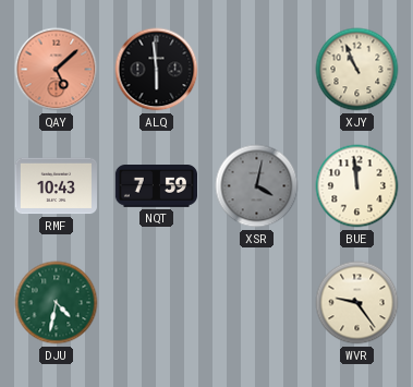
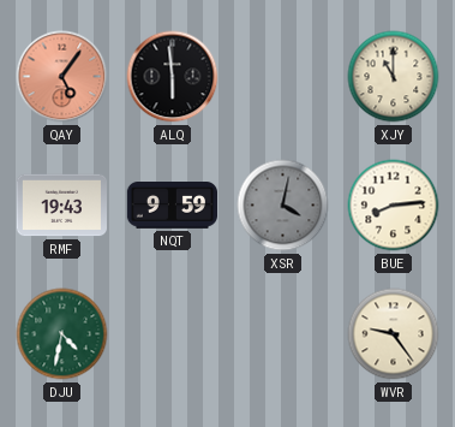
QAY: 5:08 -> 5:06
XJY: 10:56 -> 11:00
RMF: 10:43 -> 19:43
NQT: 7:59 -> 9:59
BUE: 11:59 -> 8:14
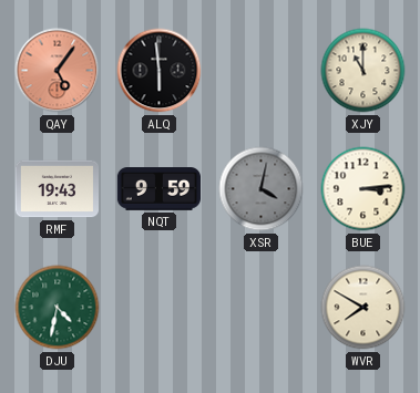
BUE: 8:14 -> 3:14
WVR: 9:24 -> 7:50
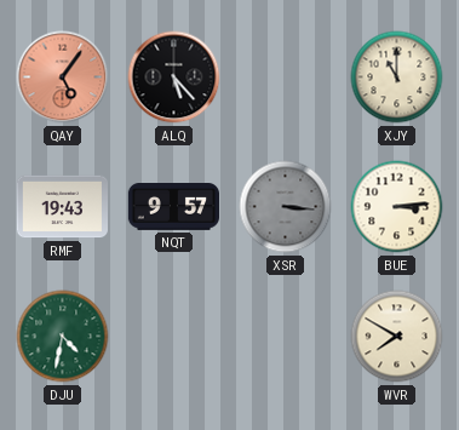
ALQ: 5:59 -> 5:23
NQT: 9:59 -> 9:57
XSR: 4:02 -> 3:16
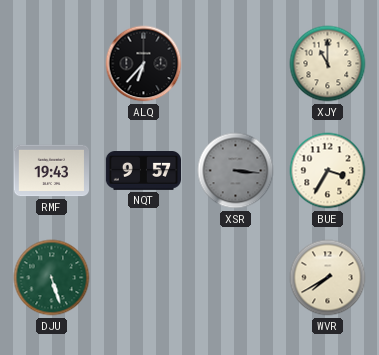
QAY: 5:06 -> none
ALQ: 5:23 -> 6:37
BUE: 3:14 -> 3:35
DJU: 4:32 -> 5:27
WVR: 7:50 -> 7:40
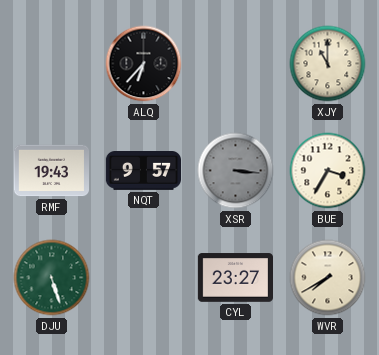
CYL: none -> 23:27
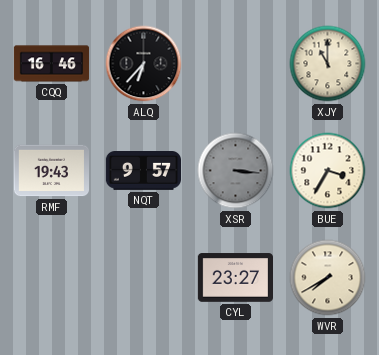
CQQ: none -> 16:46
DJU: 5:27 -> none
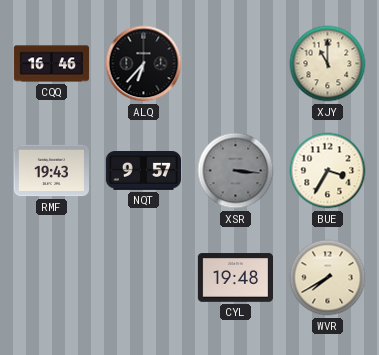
CYL: 23:27 -> 19:48
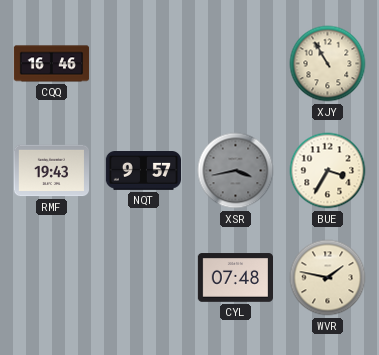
ALQ: 6:37 -> none
XJY: 11:00 -> 10:55
XSR: 3:16 -> 3:43
CYL: 19:48 -> 07:48
WVR: 7:40 -> 1:47
